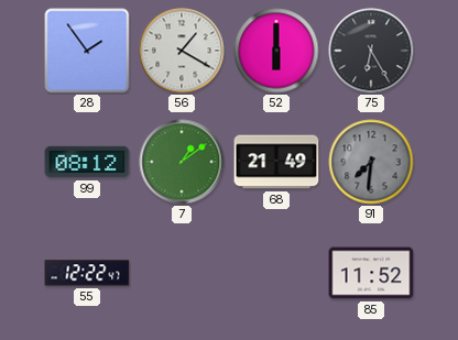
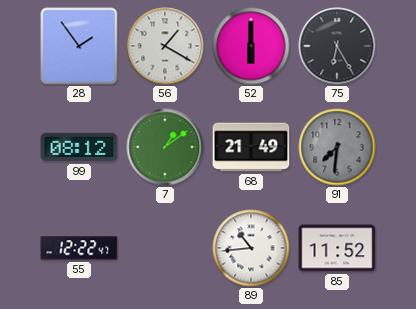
89: none -> 10:44
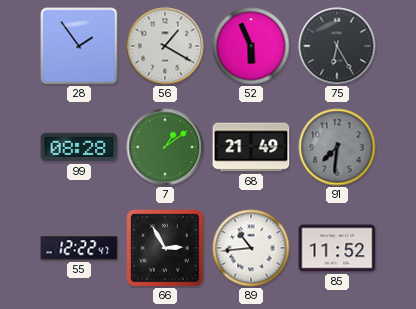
52: 6:00 -> 5:56
99: 08:12 -> 08:28
66: none -> 2:55
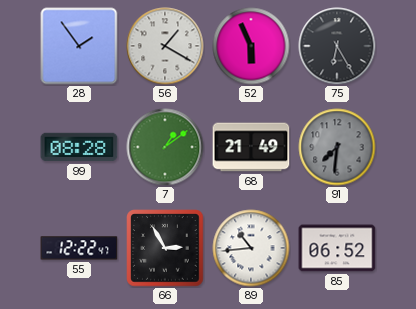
85: 11:52 -> 06:52
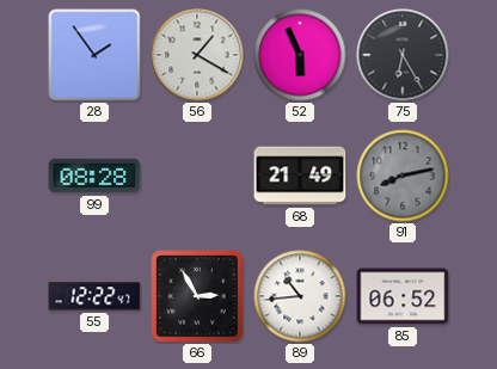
7: 1:09 -> none
91: 7:31 -> 8:13
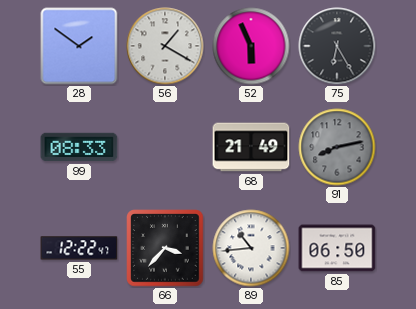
28: 1:54 -> 1:51
99: 08:28 -> 08:33
66: 2:55 -> 3:37
85: 06:52 -> 06:50
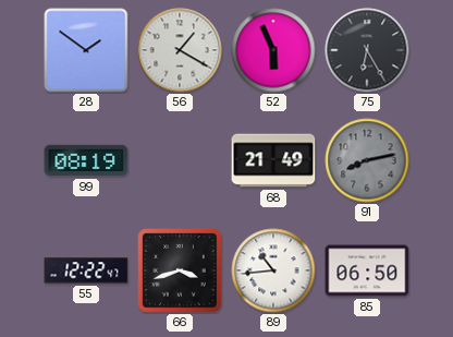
99: 08:33 -> 08:19
66: 3:37 -> 3:42
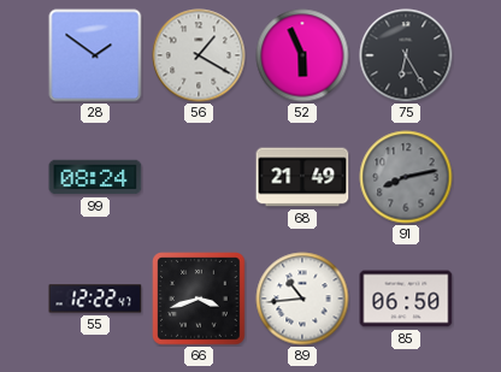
99: 08:19 -> 08:24
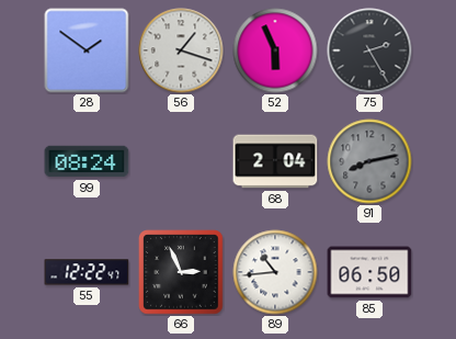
56: 1:20 -> 1:18
75: 6:25 -> 2:25
68: 21:49 -> 2:04
66: 3:42 -> 2:56
